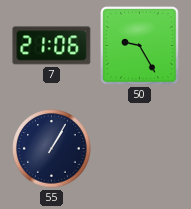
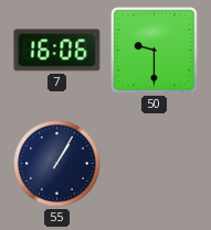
7: 21:06 -> 16:06
50: 9:25 -> 9:30
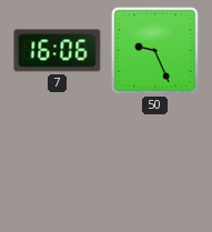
50: 9:30 -> 9:26
55: 1:05 -> none
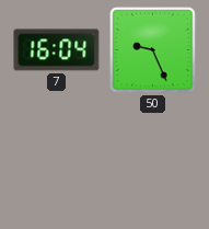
7: 16:06 -> 16:04
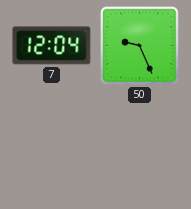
7: 16:04 -> 12:04
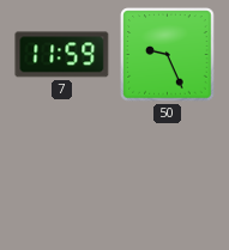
7: 12:04 -> 11:59
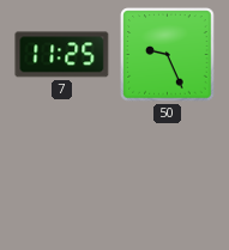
7: 11:59 -> 11:25
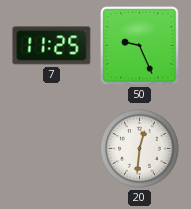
20: none -> 12:31
